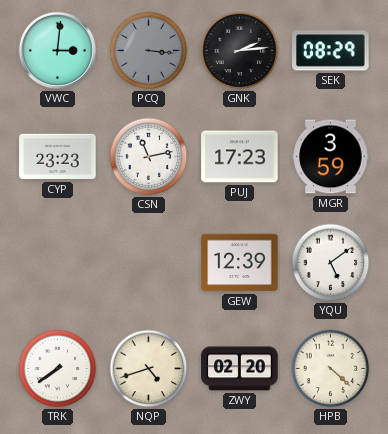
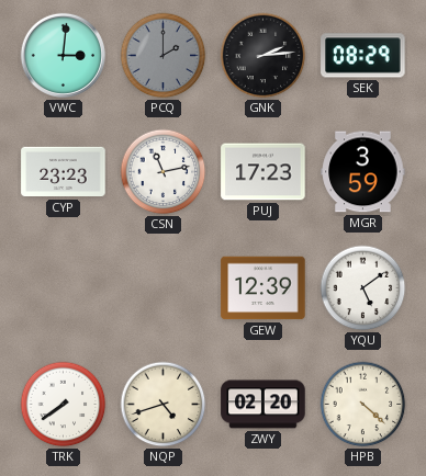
PCQ: 3:16 -> 2:00
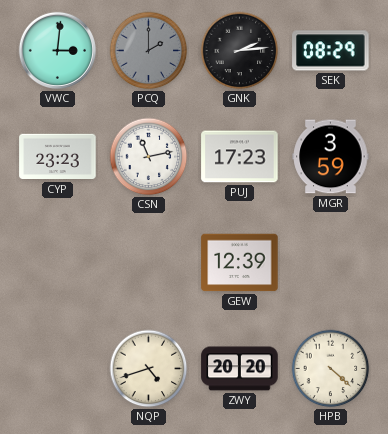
YQU: 5:09 -> none
TRK: 7:39 -> none
ZWY: 02:20 -> 20:20
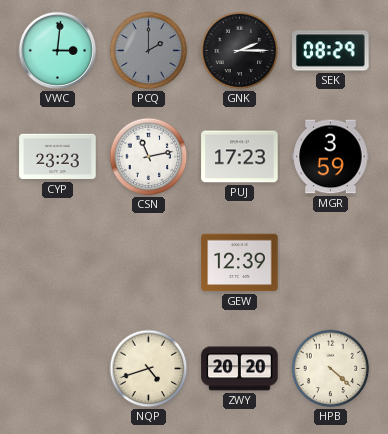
GNK: 2:14 -> 2:15
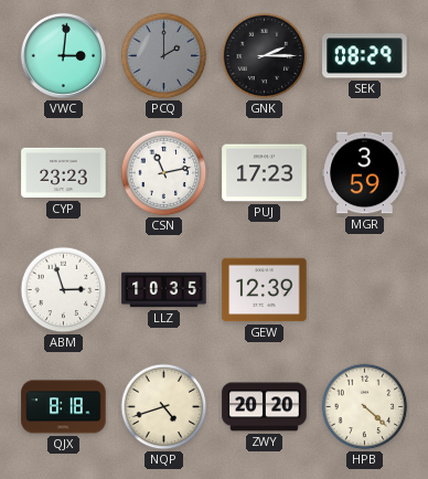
ABM: none -> 2:57
LLZ: none -> 10:35
QJX: none -> 8:18
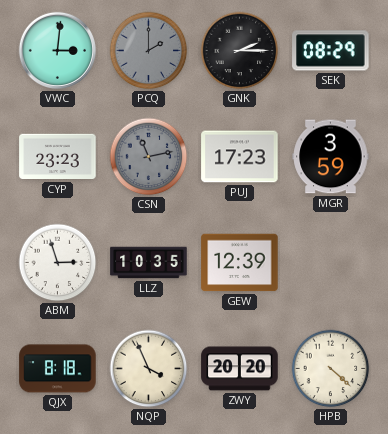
CSN dial: white -> grey
NQP: 4:42 -> 3:56
